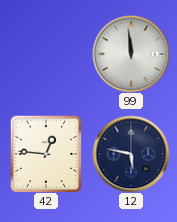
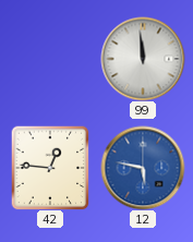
12 dial: navy -> blue
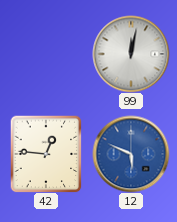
99: 11:59 -> 12:02
12: 5:47 -> 5:49
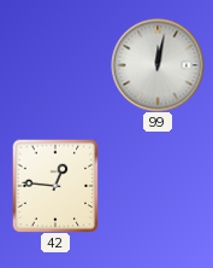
12: 5:49 -> none
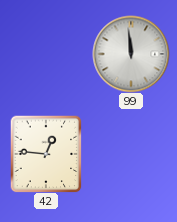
99: 12:02 -> 11:59
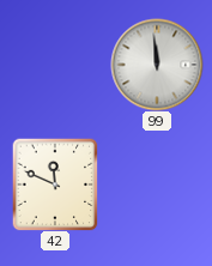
42: 12:46 -> 11:49
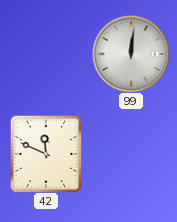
99: 11:59 -> 12:01
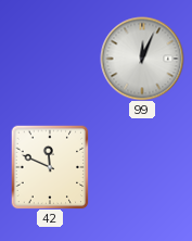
99: 12:01 -> 12:04
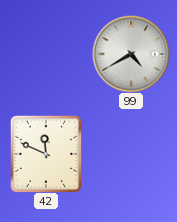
99: 12:04 -> 4:40
